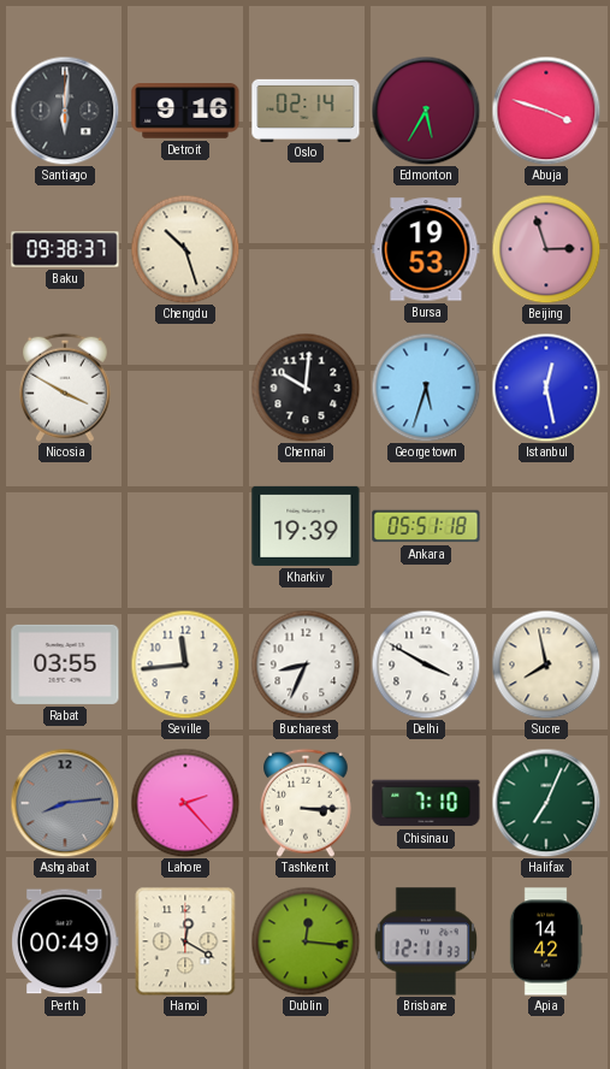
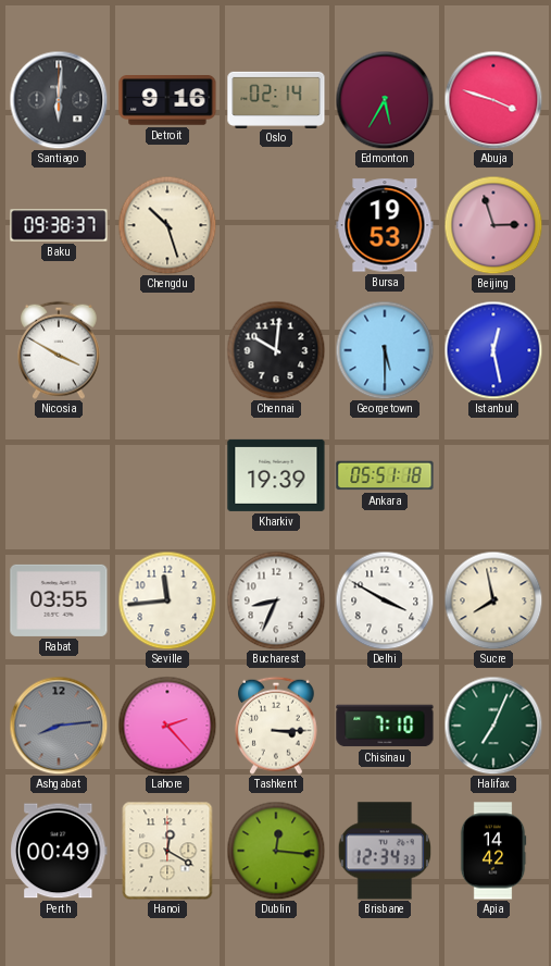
Georgetown: 5:33 -> 5:30
Brisbane: 12:11 -> 12:34
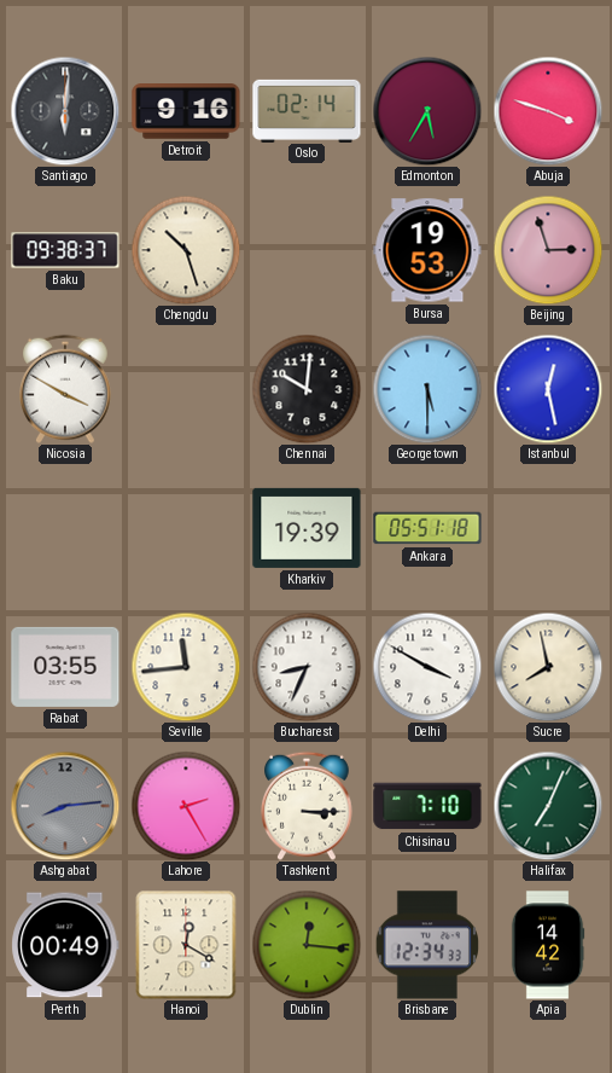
Lahore: 2:23 -> 2:25
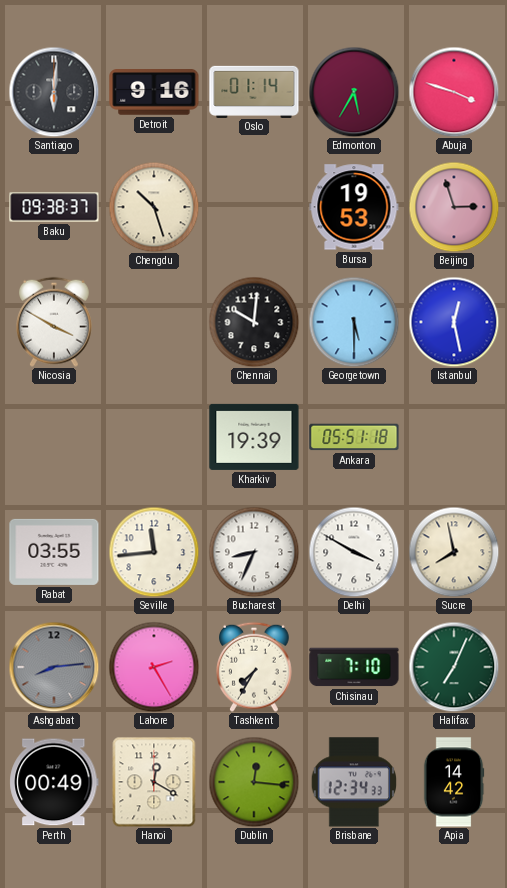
Oslo: 02:14 -> 01:14
Tashkent: 3:15 -> 7:35
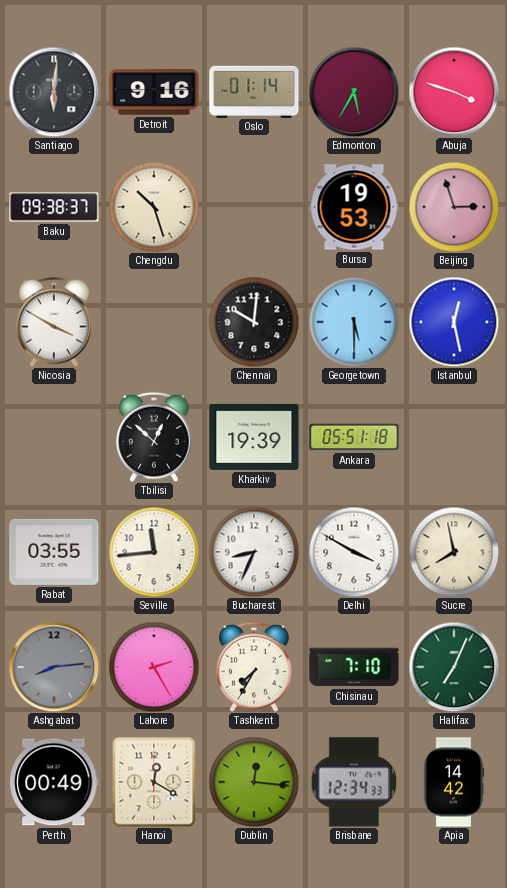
Tbilisi: none -> 12:52
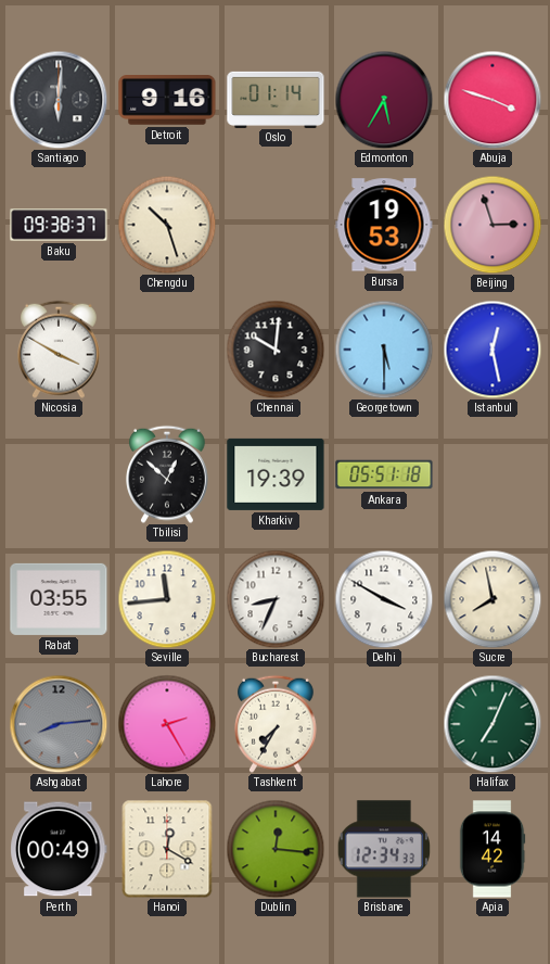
Chisinau: 7:10 -> none
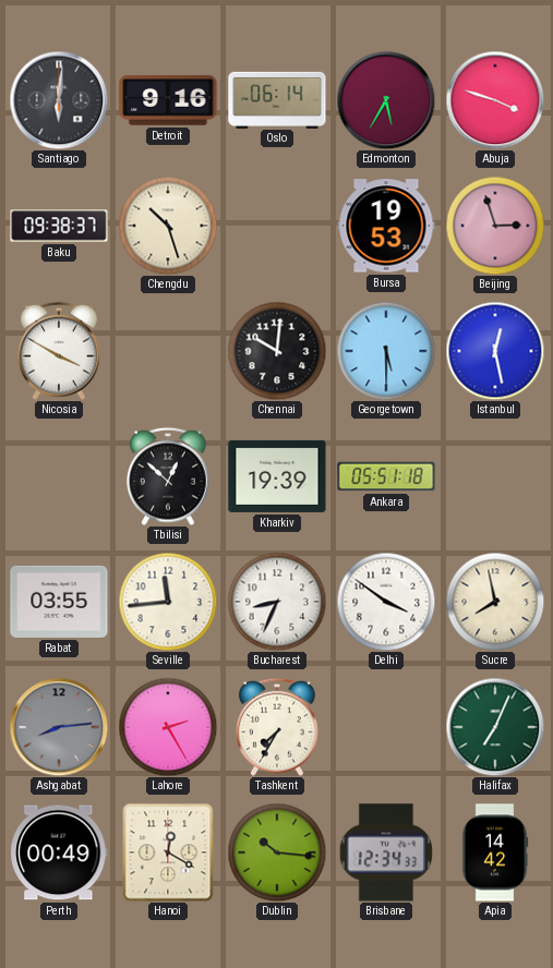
Oslo: 01:14 -> 06:14
Delhi: 3:50 -> 3:51
Dublin: 12:16 -> 10:16
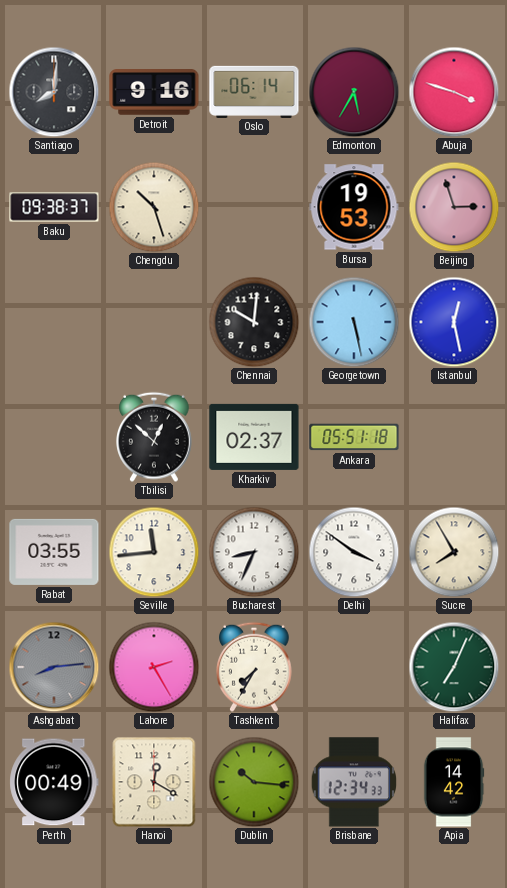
Santiago: 6:01 -> 8:01
Nicosia: 3:50 -> none
Georgetown: 5:30 -> 5:28
Kharkiv: 19:39 -> 02:37
Sucre: 7:58 -> 7:55
